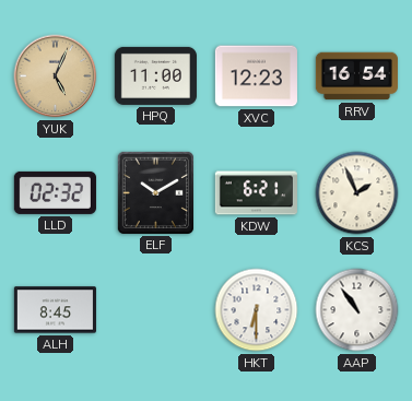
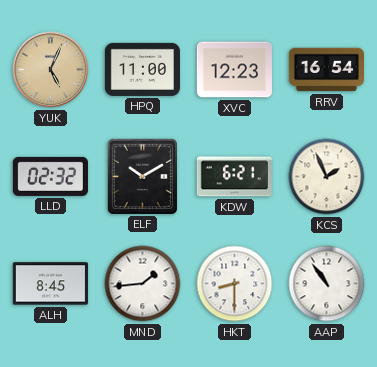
MND: none -> 1:44
HKT: 6:30 -> 8:30
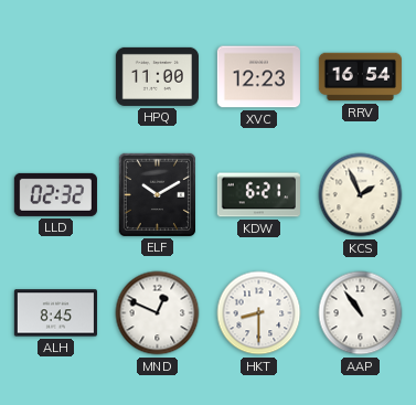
YUK: 5:04 -> none
MND: 1:44 -> 12:49
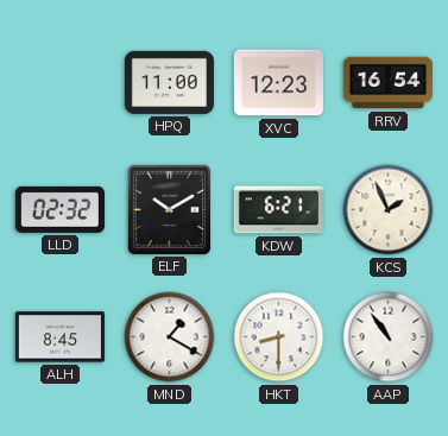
MND: 12:49 -> 1:20
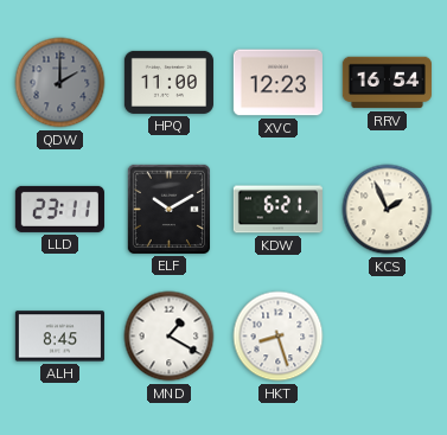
QDW: none -> 2:00
LLD: 02:32 -> 23:11
HKT: 8:30 -> 8:27
AAP: 10:54 -> none
